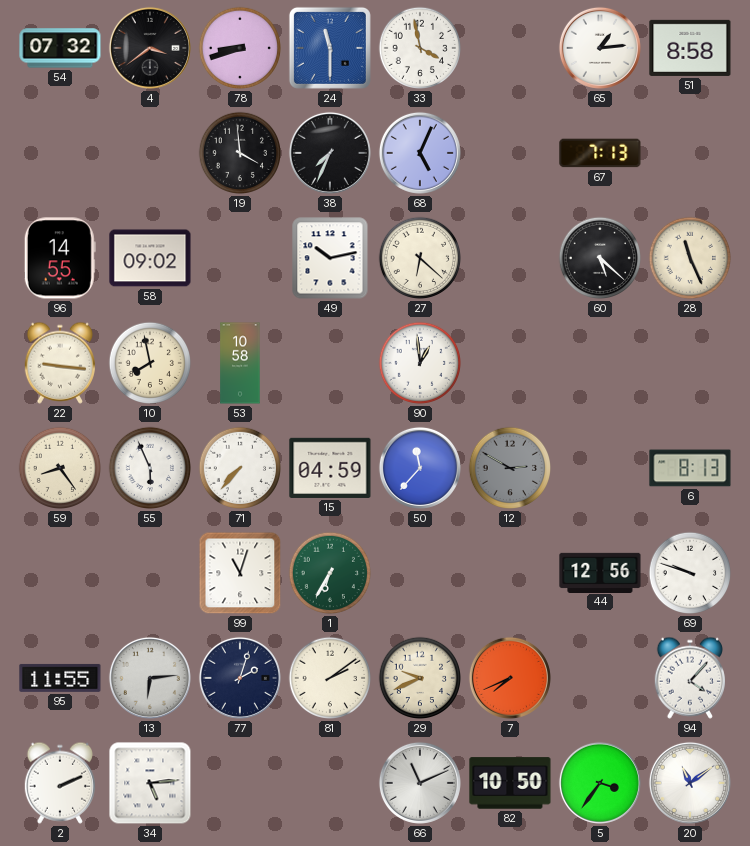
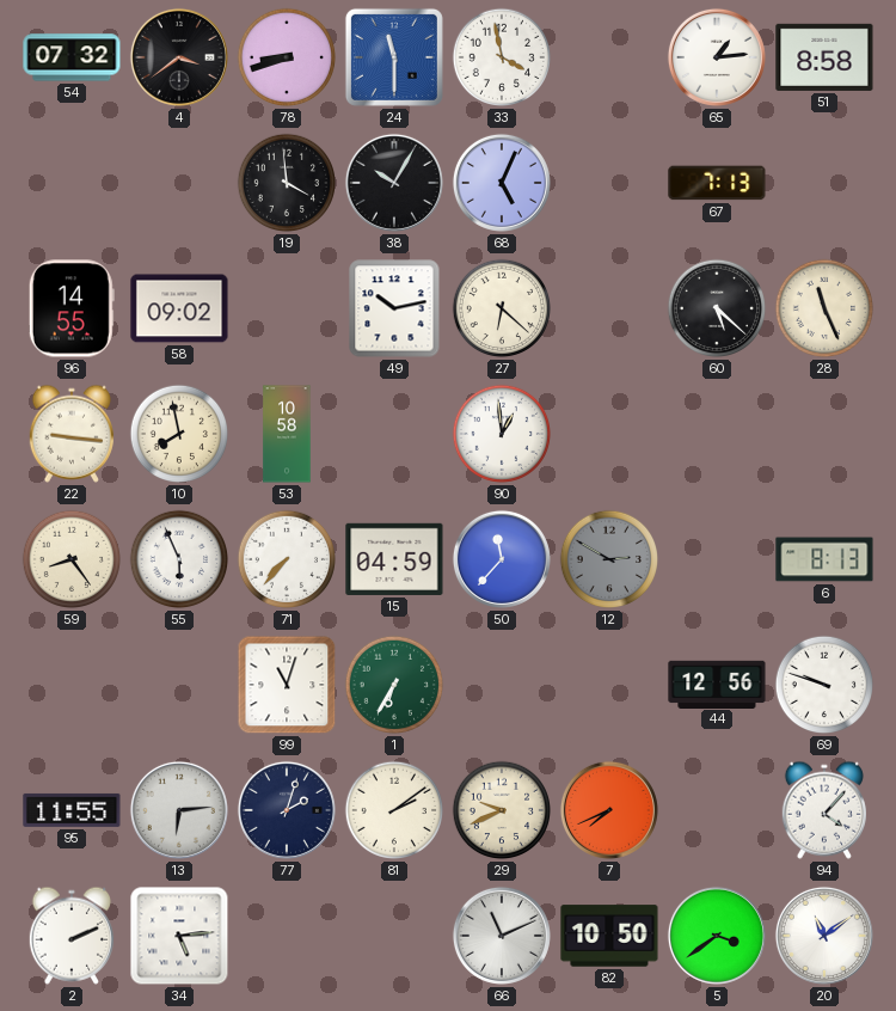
38: 7:34 -> 10:05
5: 3:36 -> 3:39
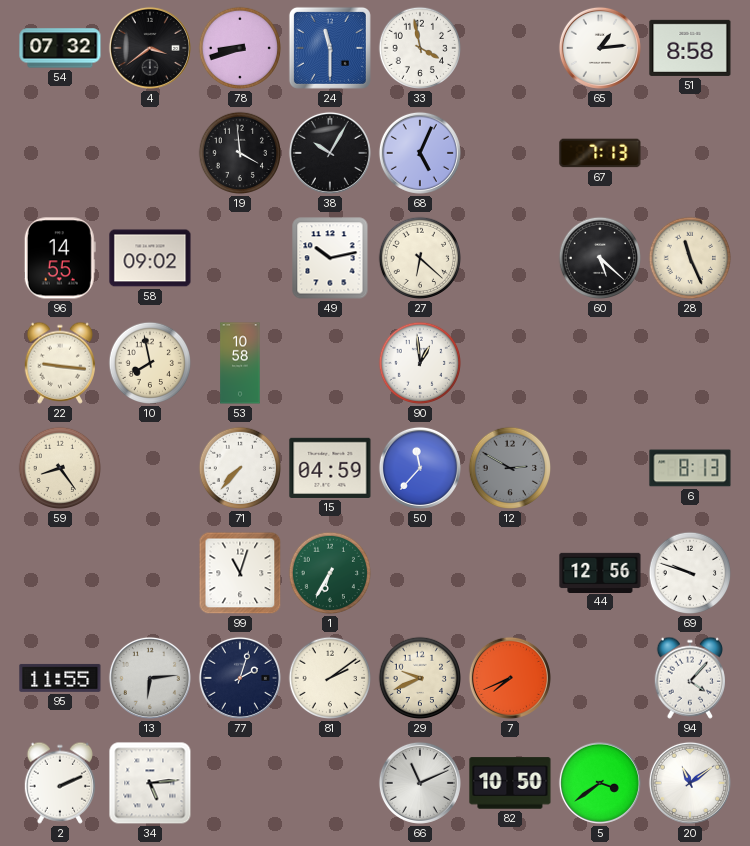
55: 5:56 -> none
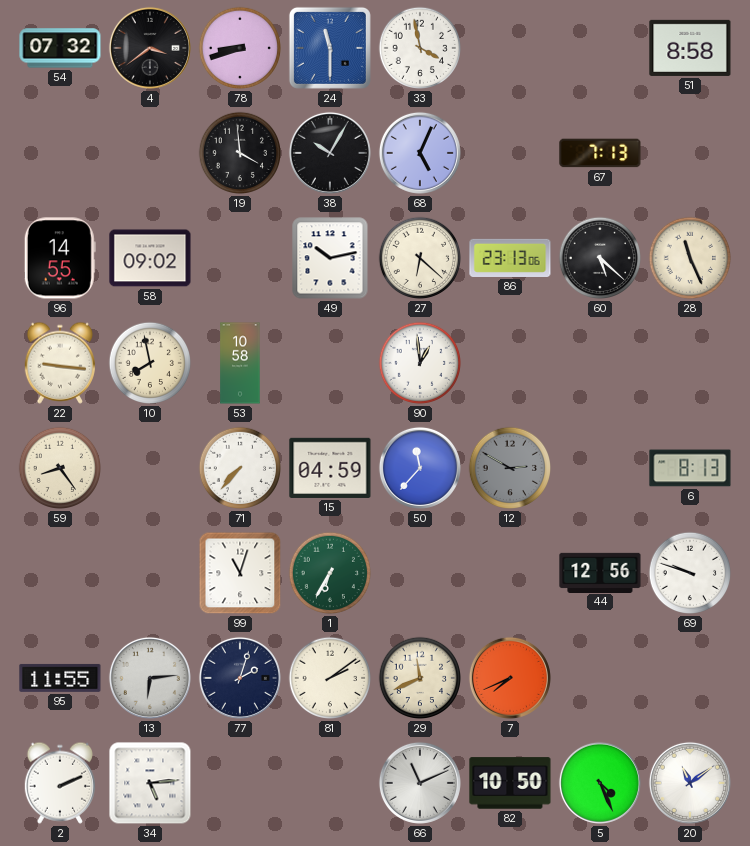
65: 1:14 -> none
86: none -> 23:13
29: 9:41 -> 11:41
94: 4:07 -> none
5: 3:39 -> 4:26
